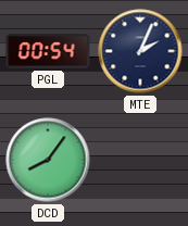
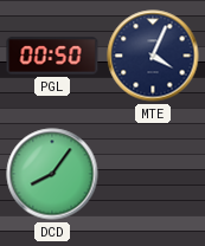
PGL: 00:54 -> 00:50
MTE: 2:04 -> 4:04
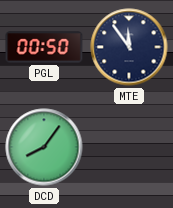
MTE: 4:04 -> 11:54
